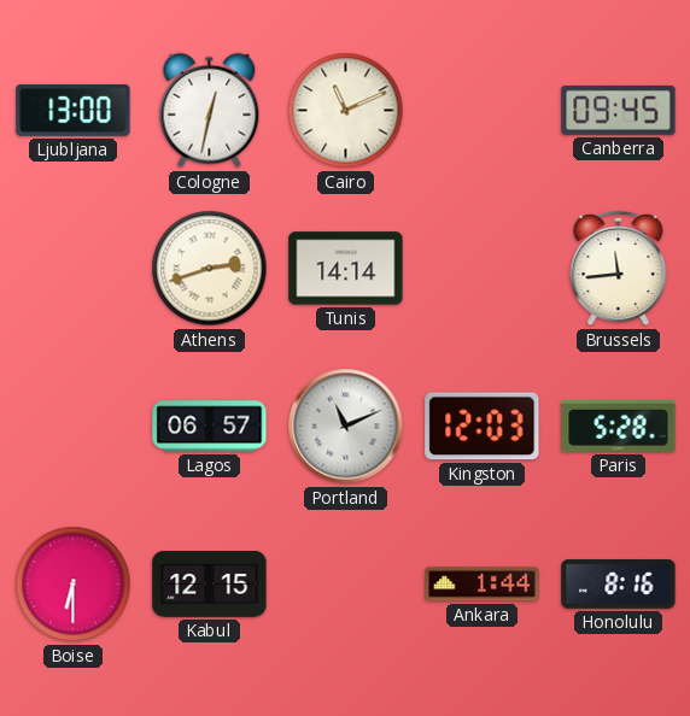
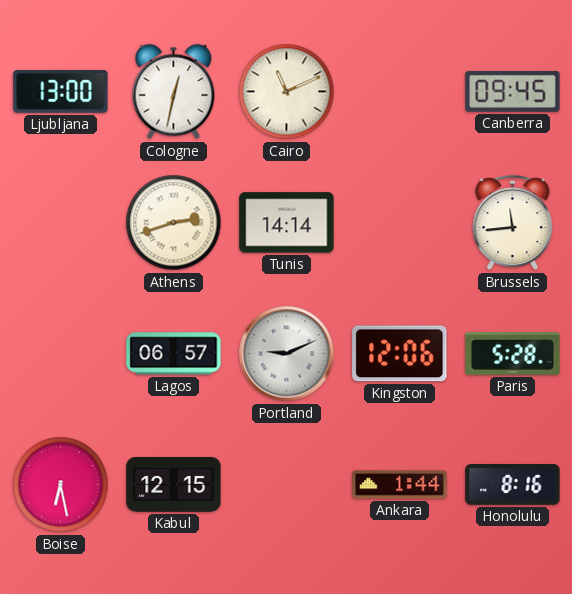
Portland: 11:11 -> 9:11
Kingston: 12:03 -> 12:06
Boise: 6:30 -> 6:28
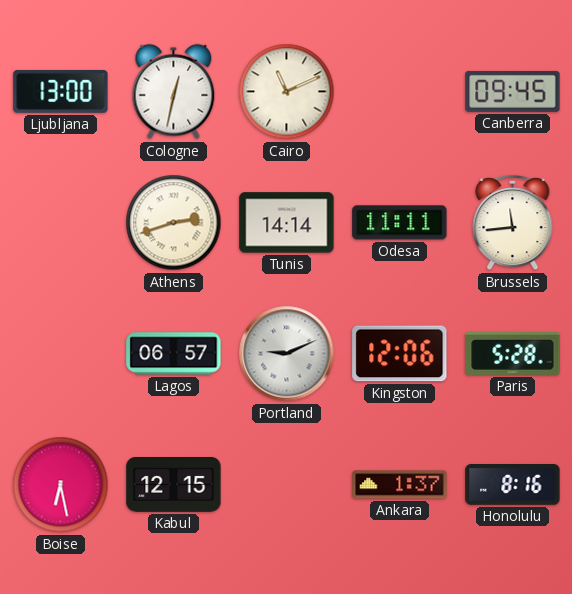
Odesa: none -> 11:11
Ankara: 1:44 -> 1:37
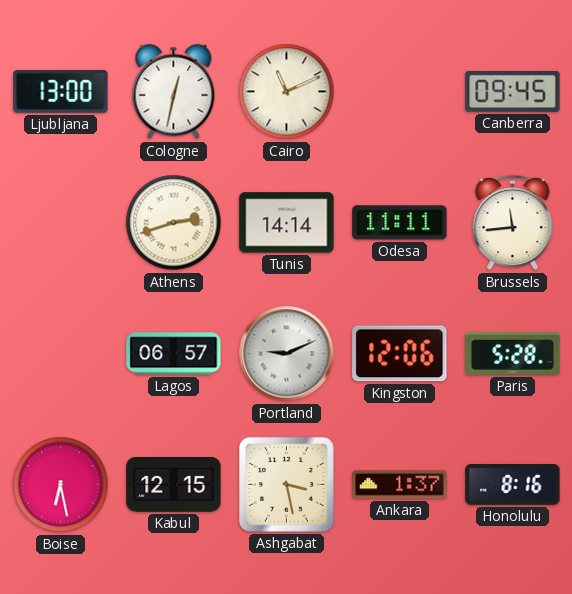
Ashgabat: none -> 3:28
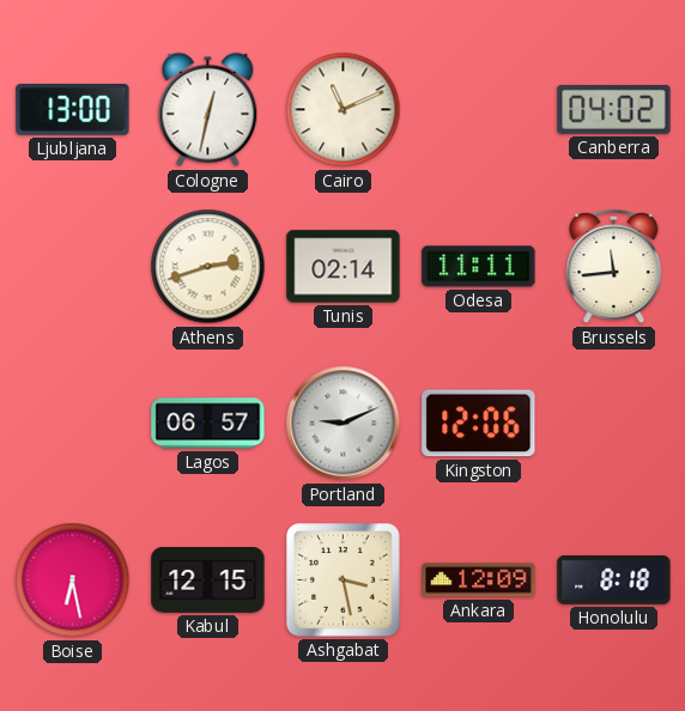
Canberra: 09:45 -> 04:02
Tunis: 14:14 -> 02:14
Paris: 5:28 -> none
Ankara: 1:37 -> 12:09
Honolulu: 8:16 -> 8:18
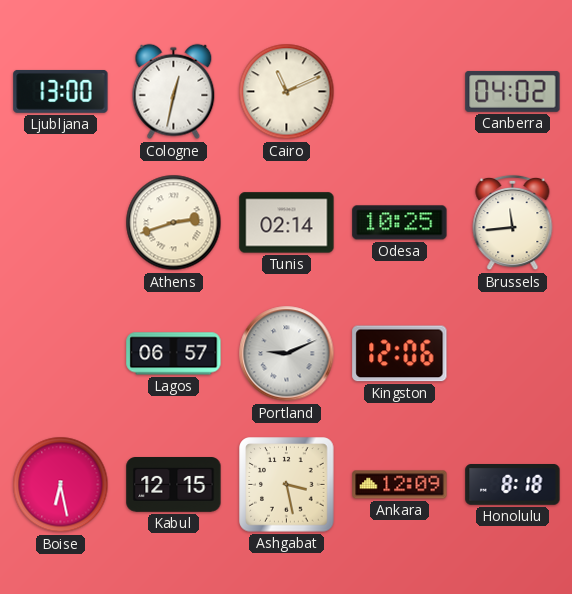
Odesa: 11:11 -> 10:25
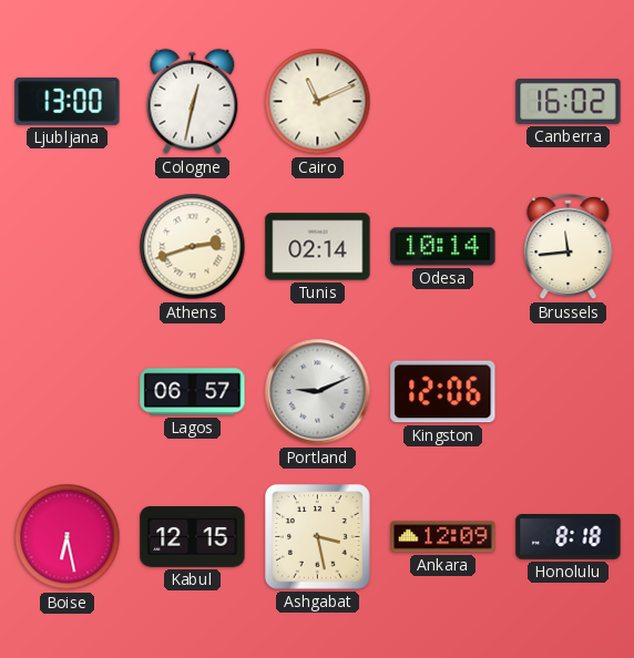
Canberra: 04:02 -> 16:02
Odesa: 10:25 -> 10:14
